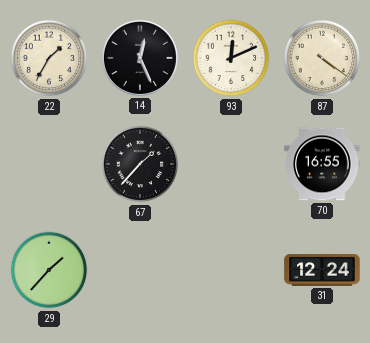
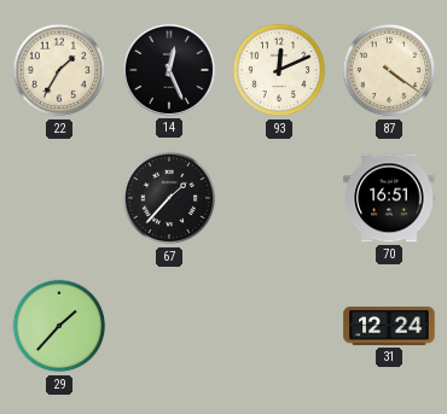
70: 16:55 -> 16:51
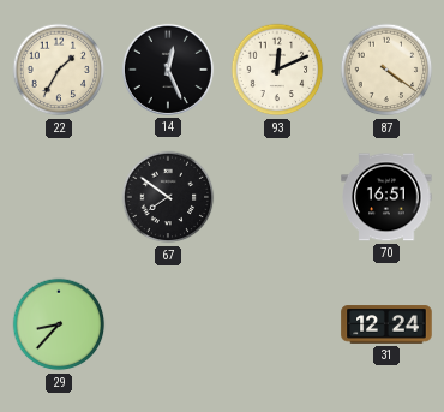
67: 1:37 -> 7:51
29: 1:37 -> 8:37
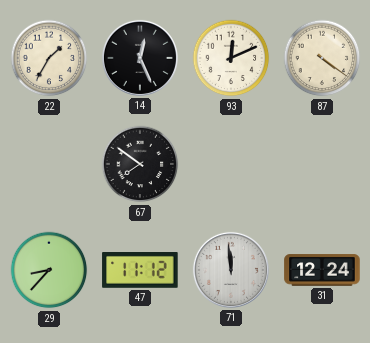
70: 16:51 -> none
47: none -> 11:12
71: none -> 11:59
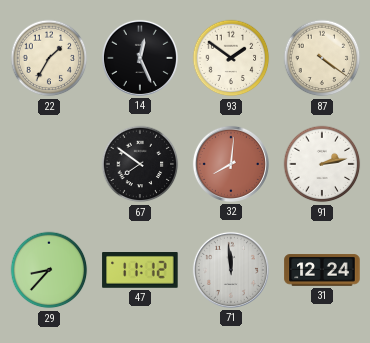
93: 12:11 -> 1:51
32: none -> 8:01
91: none -> 2:13
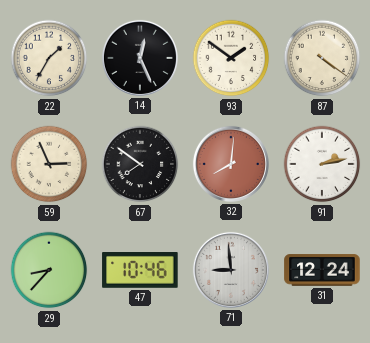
59: none -> 2:56
47: 11:12 -> 10:46
71: 11:59 -> 8:59
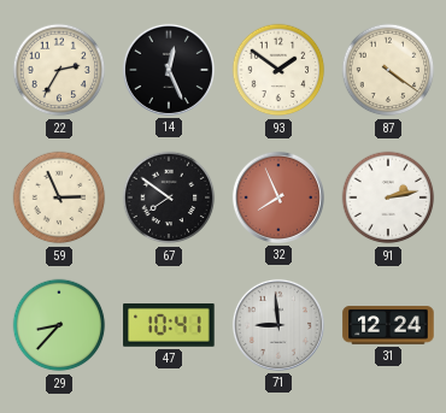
22: 1:35 -> 2:35
32: 8:01 -> 7:56
47: 10:46 -> 10:41
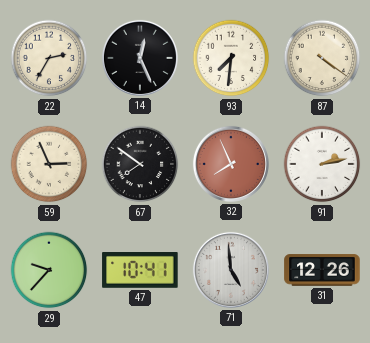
93: 1:51 -> 7:31
29: 8:37 -> 9:37
71: 8:59 -> 4:59
31: 12:24 -> 12:26
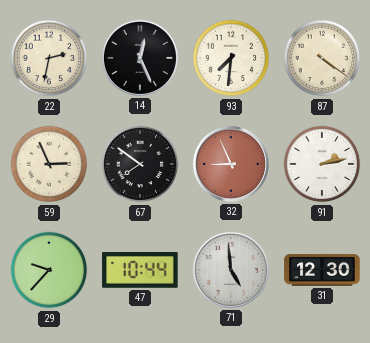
22: 2:35 -> 2:32
32: 7:56 -> 8:56
47: 10:41 -> 10:44
31: 12:26 -> 12:30
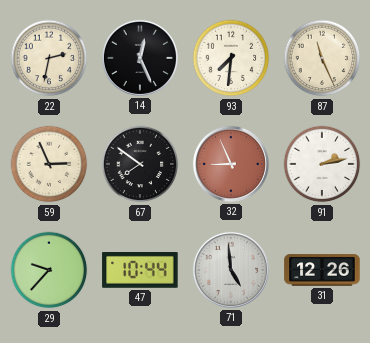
87: 4:21 -> 11:26
31: 12:30 -> 12:26
